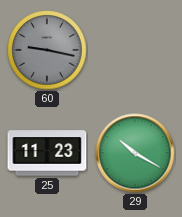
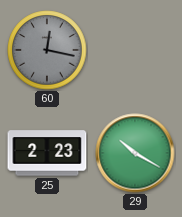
60: 9:17 -> 12:17
25: 11:23 -> 2:23
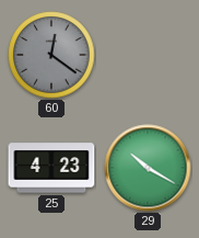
60: 12:17 -> 12:21
25: 2:23 -> 4:23
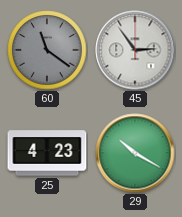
60: 12:21 -> 11:21
45: none -> 2:54
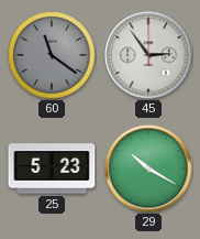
25: 4:23 -> 5:23
